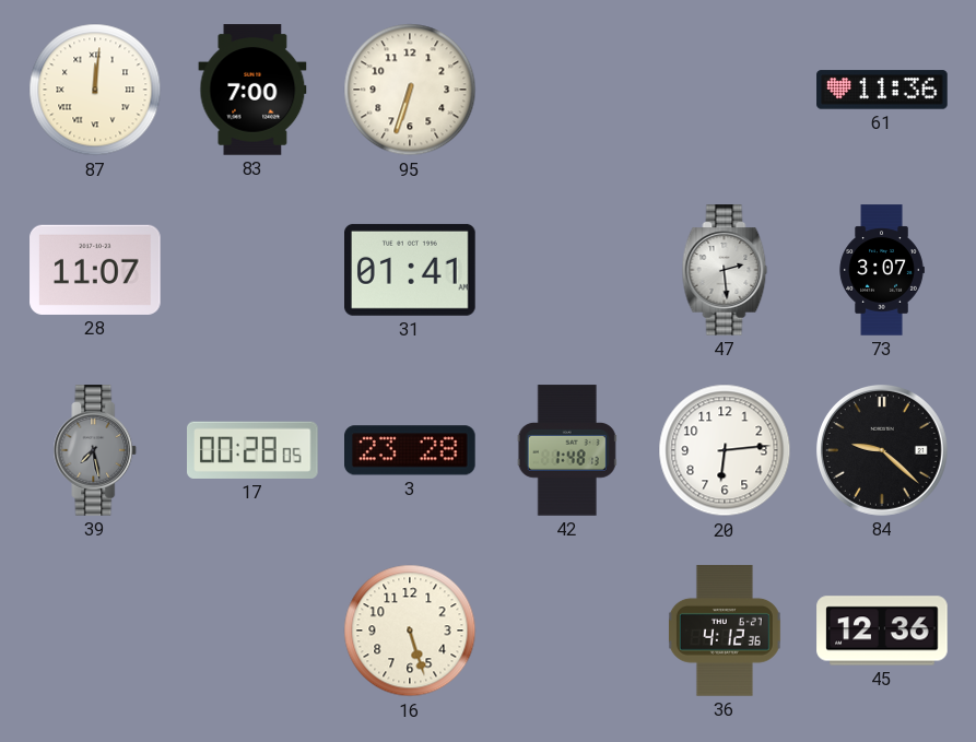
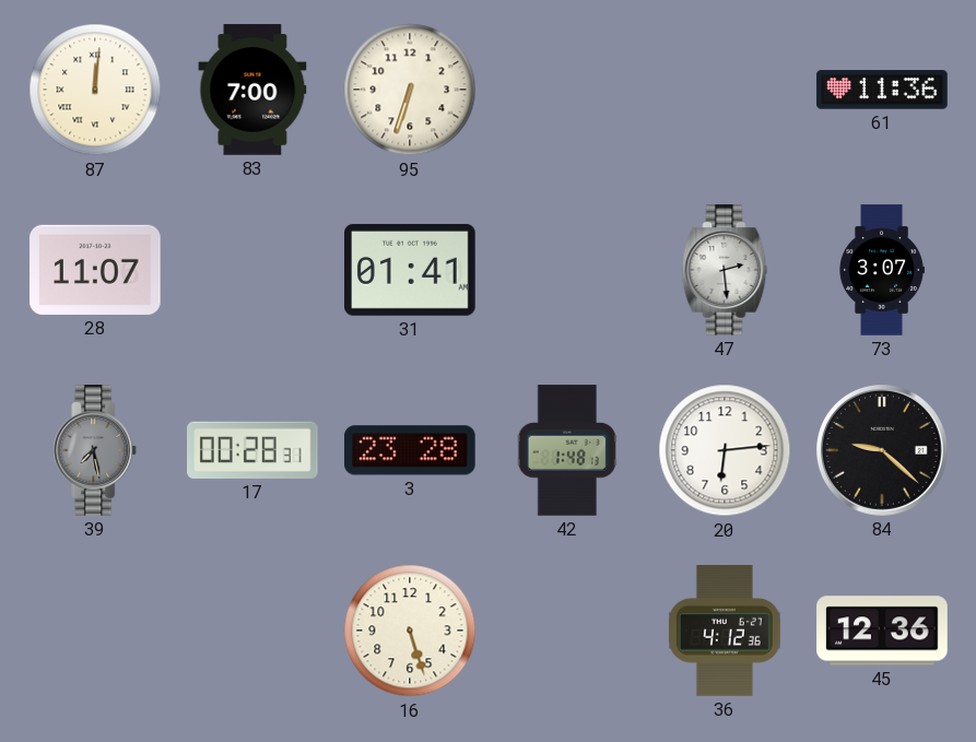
17: 00:28:05 -> 00:28:31
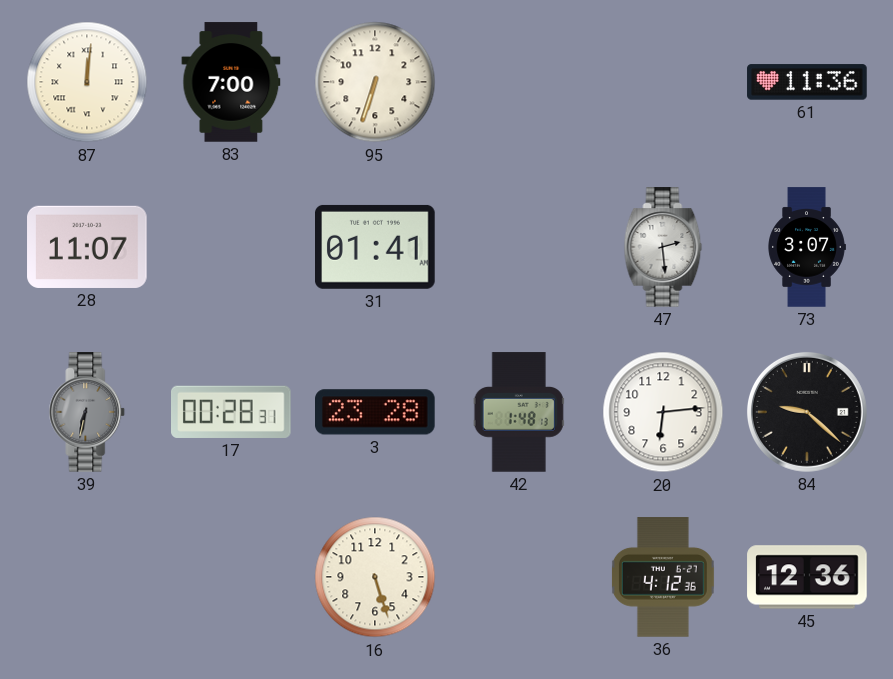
39: 7:28 -> 6:32
